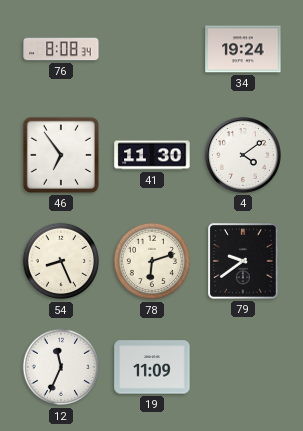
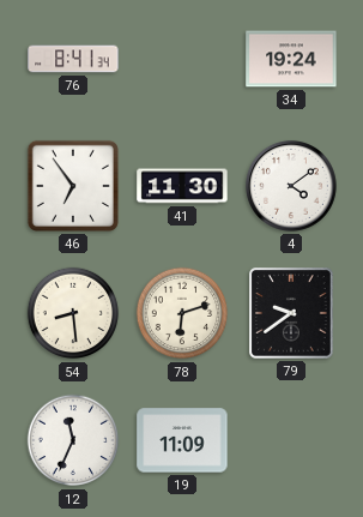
76: 8:08 -> 8:41
54: 8:26 -> 8:29
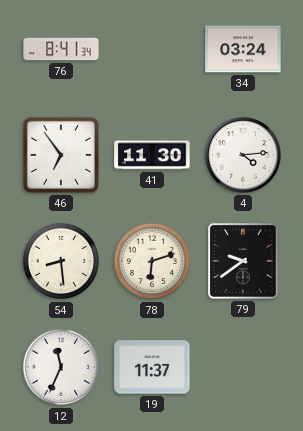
34: 19:24 -> 03:24
4: 4:09 -> 4:14
19: 11:09 -> 11:37
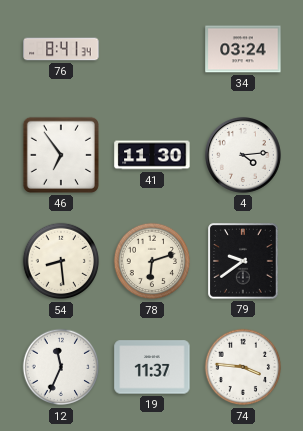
74: none -> 3:46
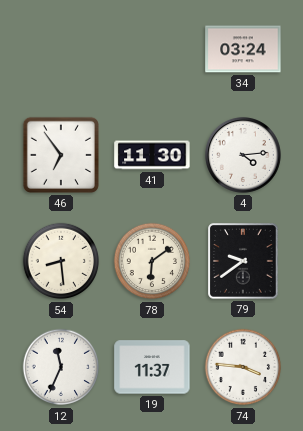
76: 8:41 -> none
78: 6:12 -> 6:09
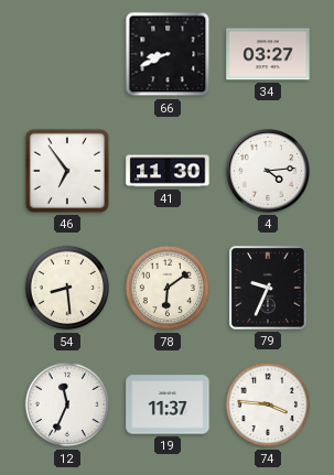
66: none -> 8:41
34: 03:24 -> 03:27
79: 9:39 -> 9:34
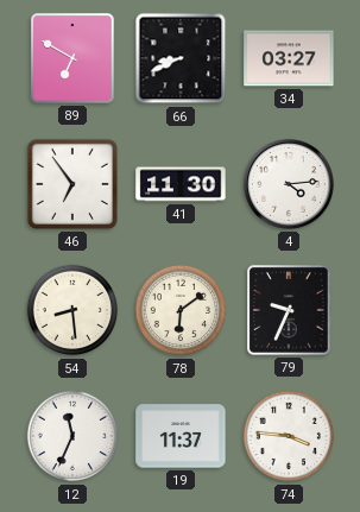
89: none -> 6:50
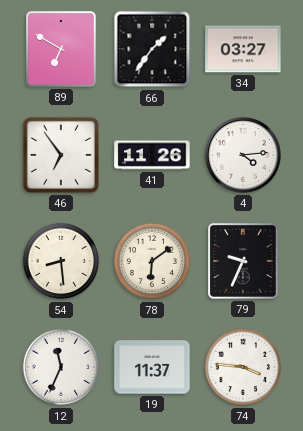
66: 8:41 -> 1:36
41: 11:30 -> 11:26
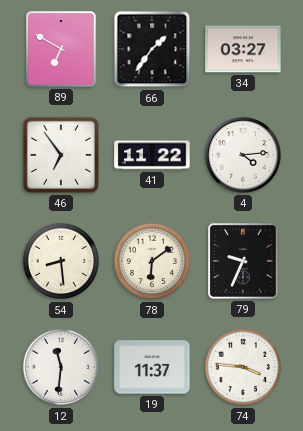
41: 11:26 -> 11:22
12: 11:34 -> 11:31
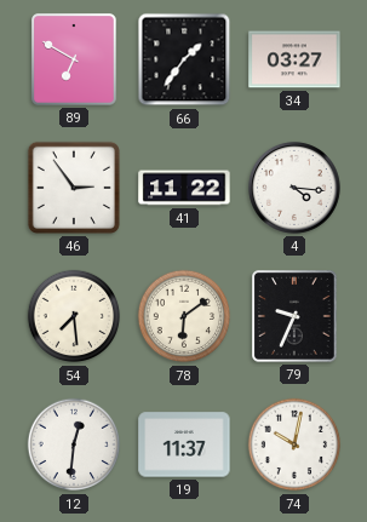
46: 6:54 -> 2:54
4: 4:14 -> 4:16
54: 8:29 -> 7:29
12: 11:31 -> 12:31
74: 3:46 -> 10:02
